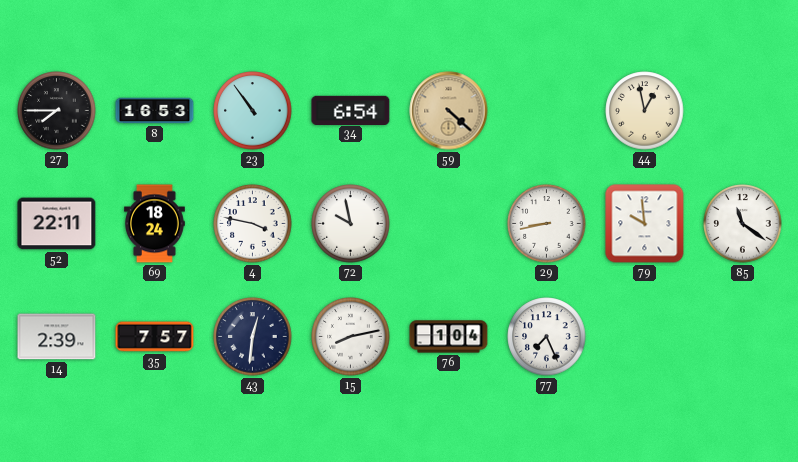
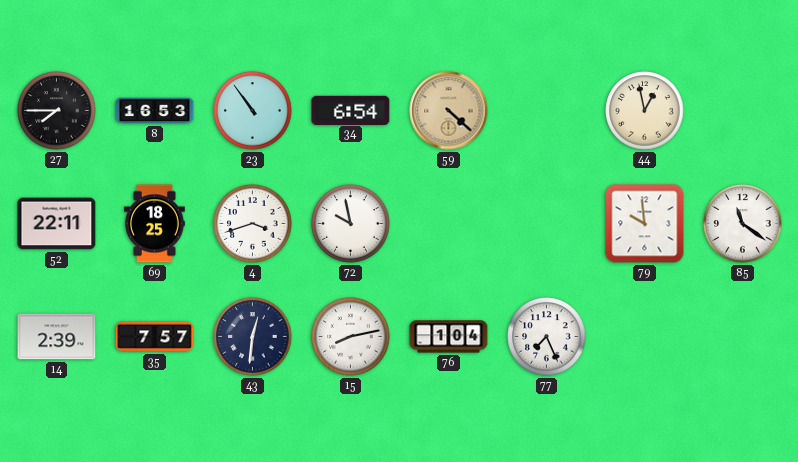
69: 18:24 -> 18:25
4: 3:47 -> 3:42
29: 8:43 -> none
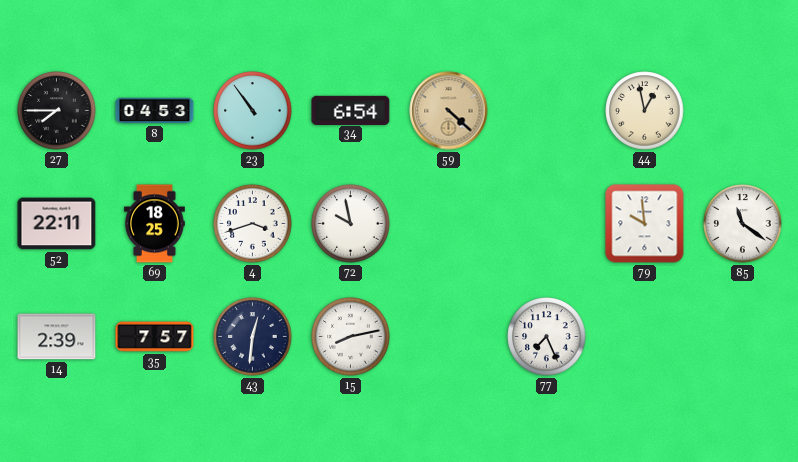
8: 16:53 -> 04:53
76: 1:04 -> none
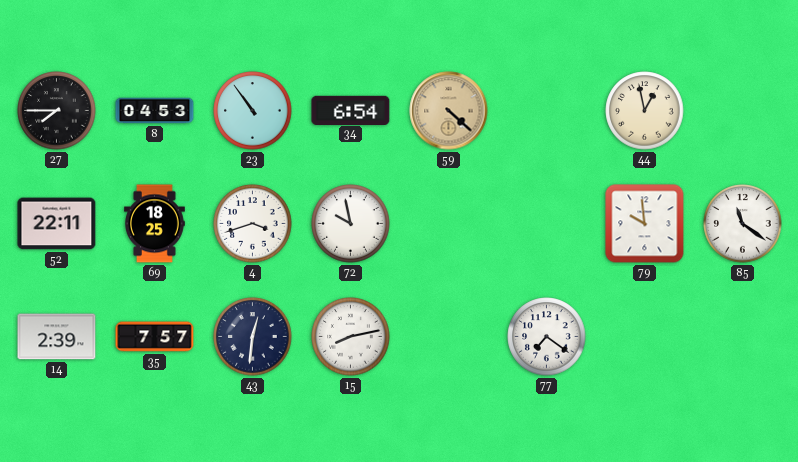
77: 7:26 -> 7:21
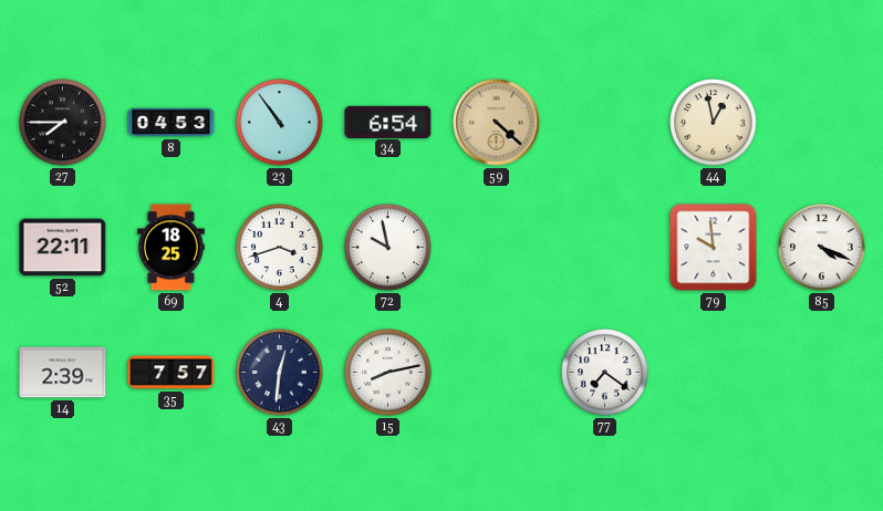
85: 11:21 -> 4:19
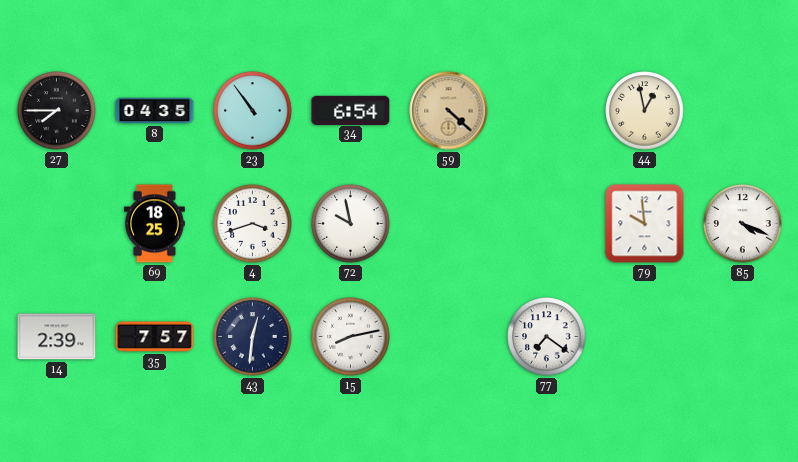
8: 04:53 -> 04:35
52: 22:11 -> none
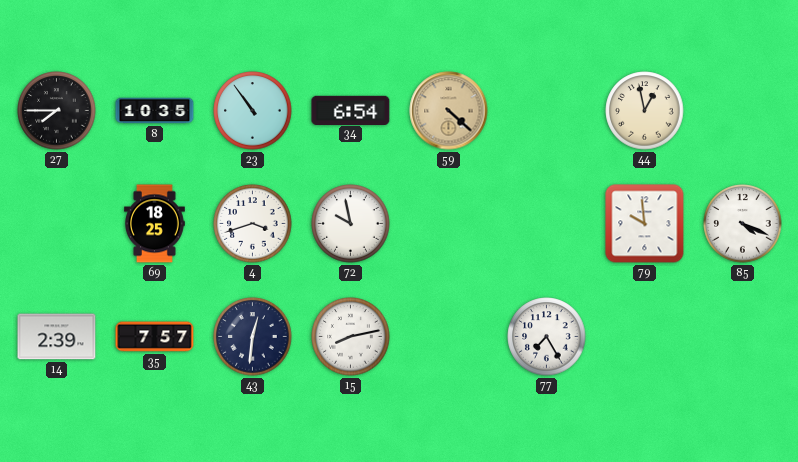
8: 04:35 -> 10:35
77: 7:21 -> 7:25
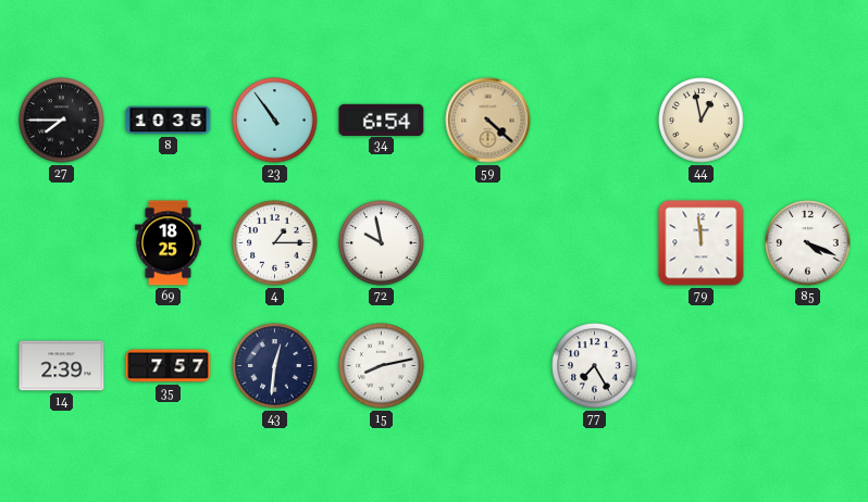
4: 3:42 -> 1:15
79: 9:59 -> 11:59
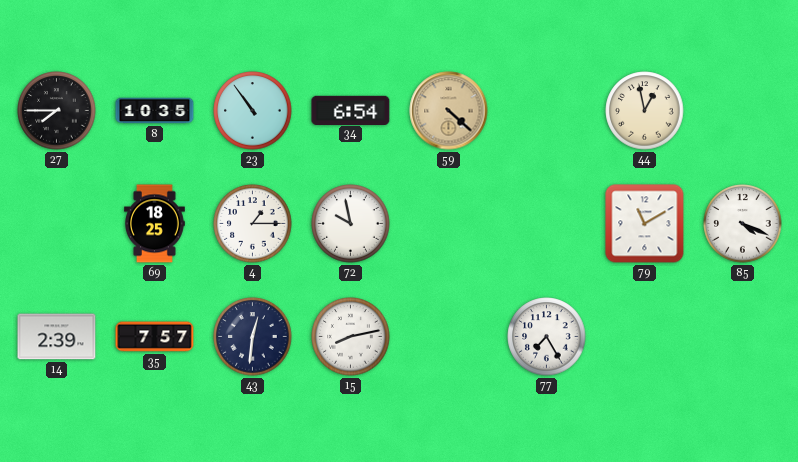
79: 11:59 -> 11:10
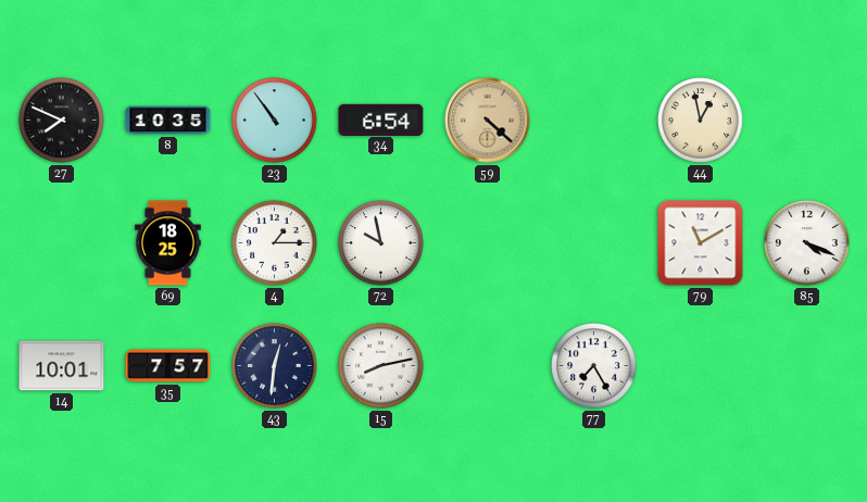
27: 7:45 -> 7:49
14: 2:39 -> 10:01
